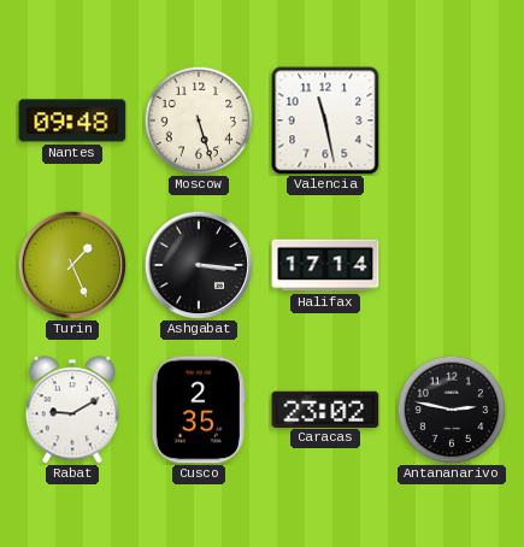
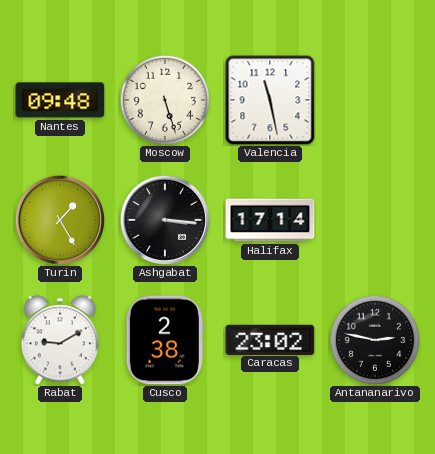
Turin: 1:26 -> 1:25
Cusco: 2:35 -> 2:38
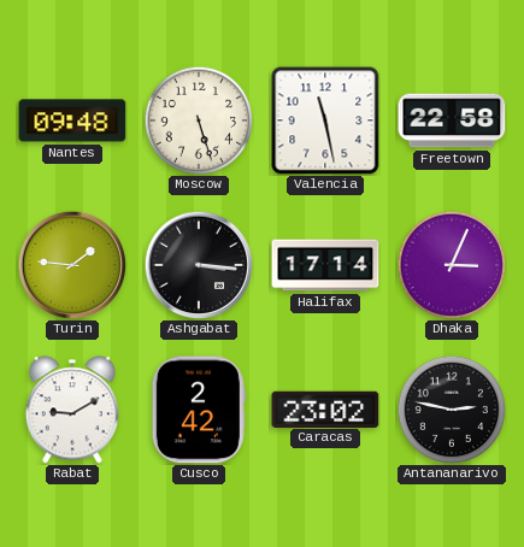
Freetown: none -> 22:58
Turin: 1:25 -> 1:46
Dhaka: none -> 3:04
Cusco: 2:38 -> 2:42
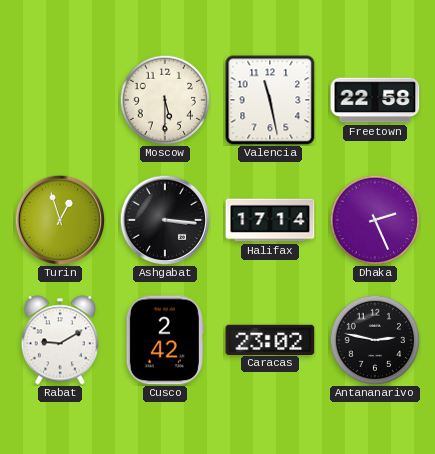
Nantes: 09:48 -> none
Moscow: 5:27 -> 5:30
Turin: 1:46 -> 12:57
Dhaka: 3:04 -> 2:26
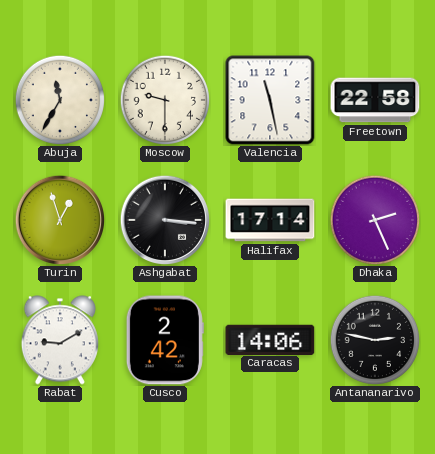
Abuja: none -> 11:35
Moscow: 5:30 -> 9:30
Caracas: 23:02 -> 14:06
